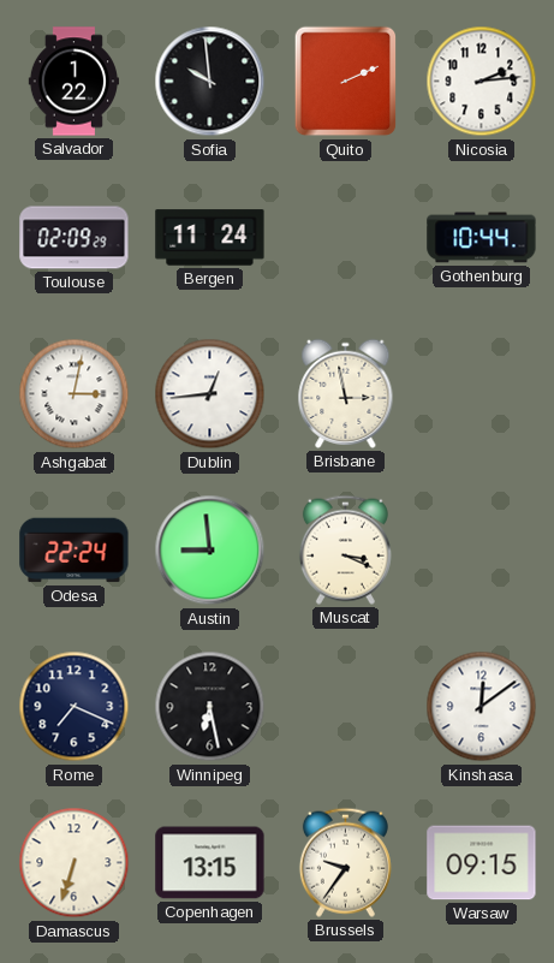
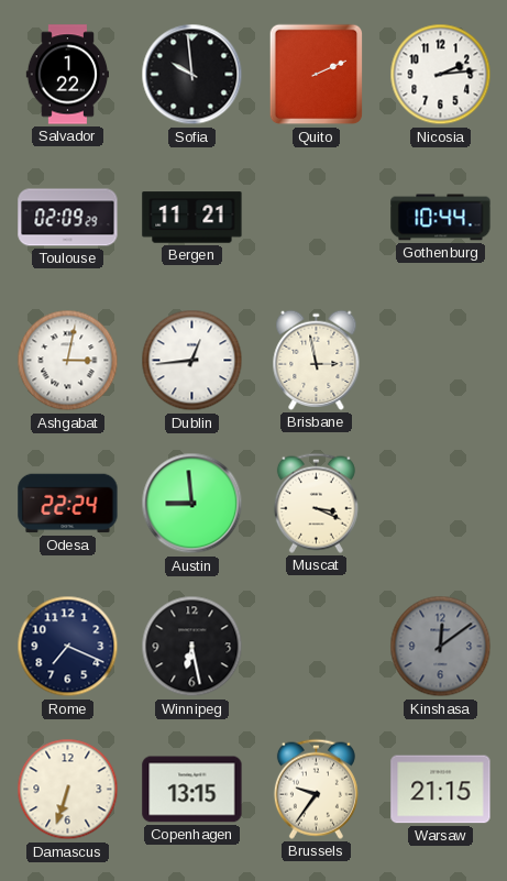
Bergen: 11:24 -> 11:21
Kinshasa dial: white -> grey
Warsaw: 09:15 -> 21:15
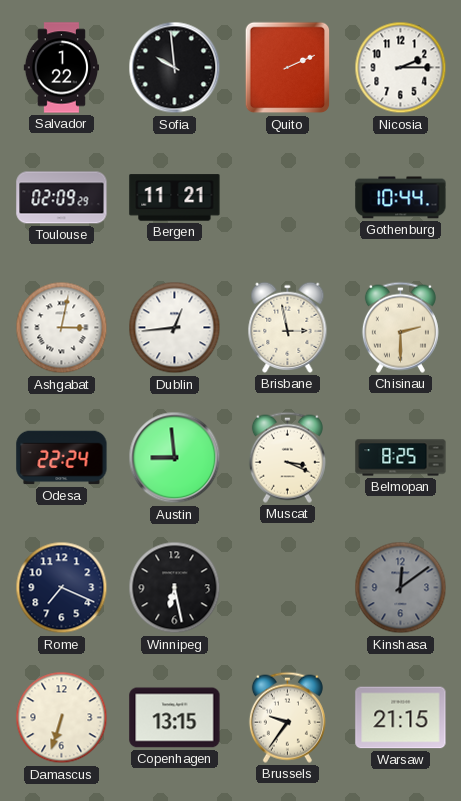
Nicosia: 2:14 -> 2:15
Chisinau: none -> 2:30
Belmopan: none -> 8:25
